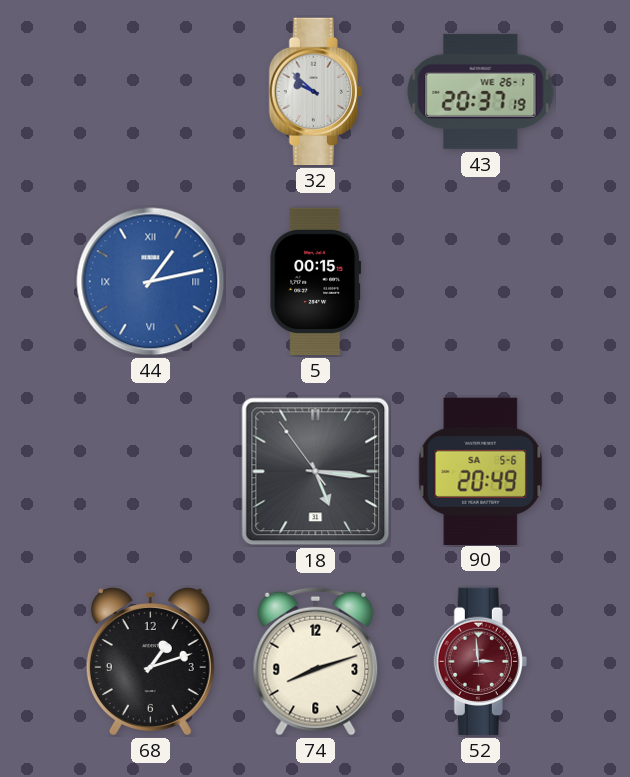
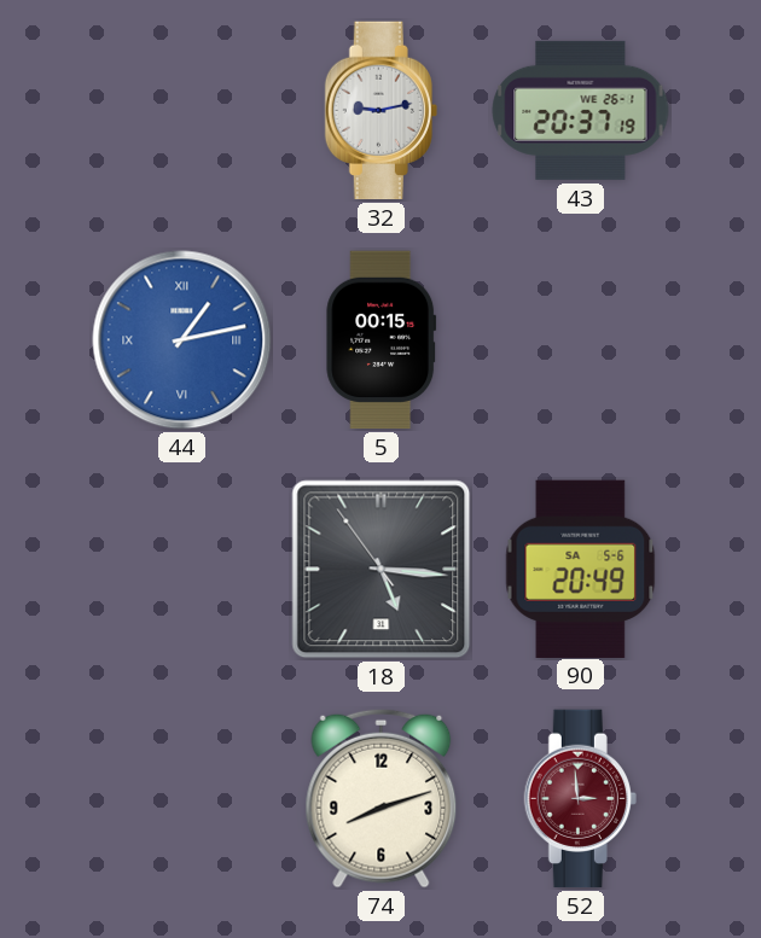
32: 9:52 -> 9:13
68: 1:12 -> none
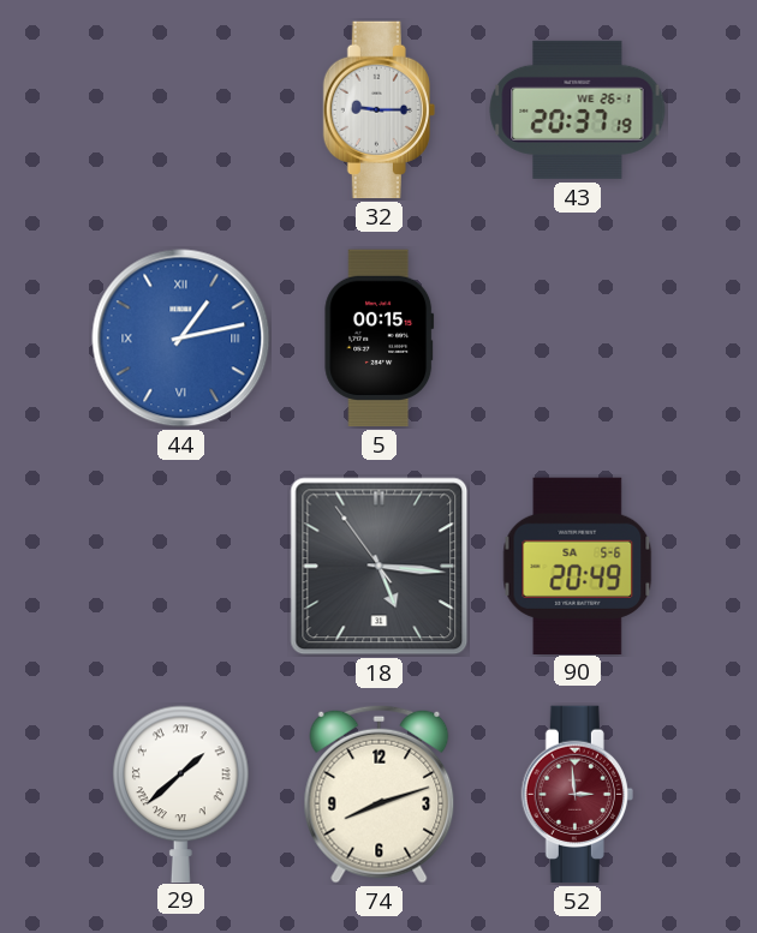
32: 9:13 -> 9:15
29: none -> 1:38
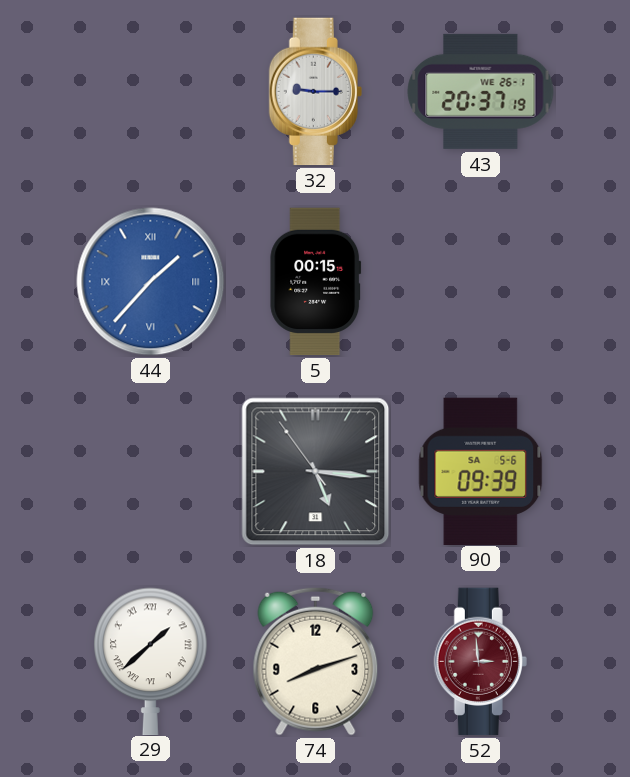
44: 1:13 -> 1:37
90: 20:49 -> 09:39
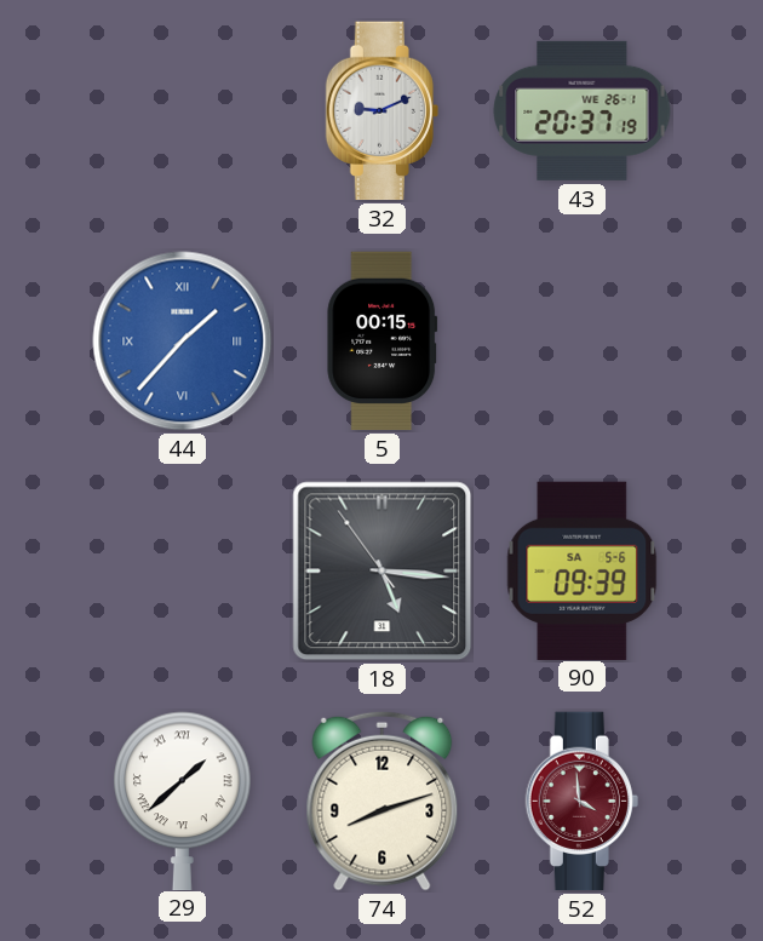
32: 9:15 -> 9:11
52: 2:59 -> 3:59
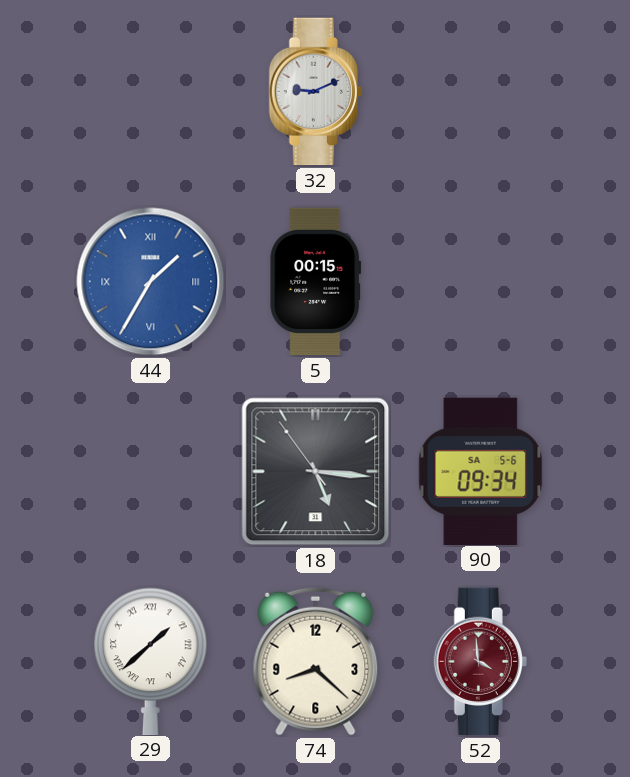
43: 20:37 -> none
44: 1:37 -> 1:35
90: 09:39 -> 09:34
74: 8:12 -> 8:22
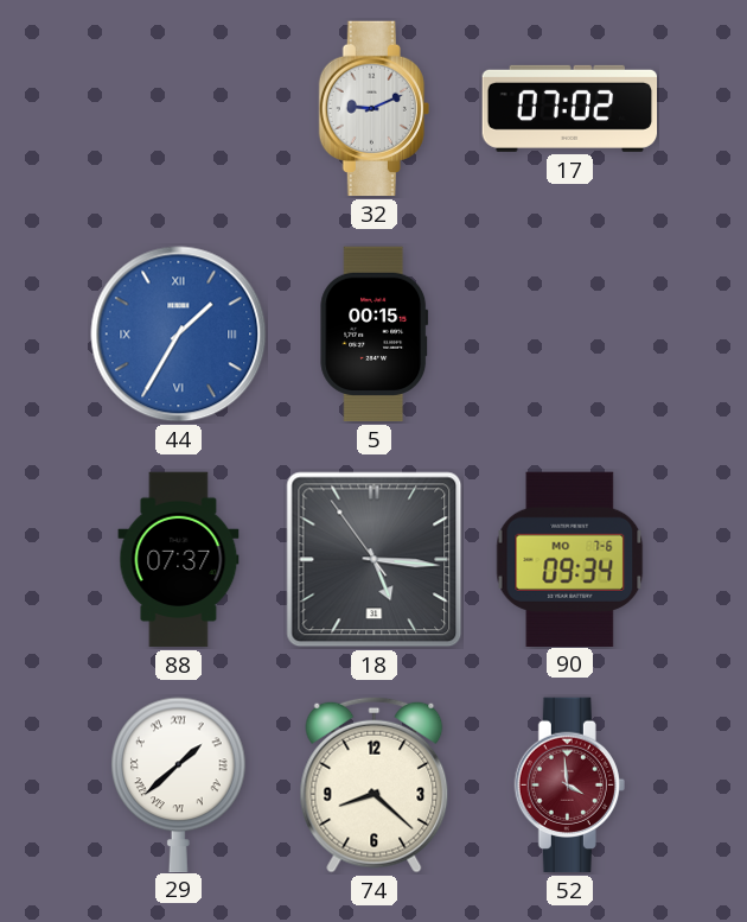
17: none -> 07:02
88: none -> 07:37
90 date: SA 5-6 -> MO 7-6
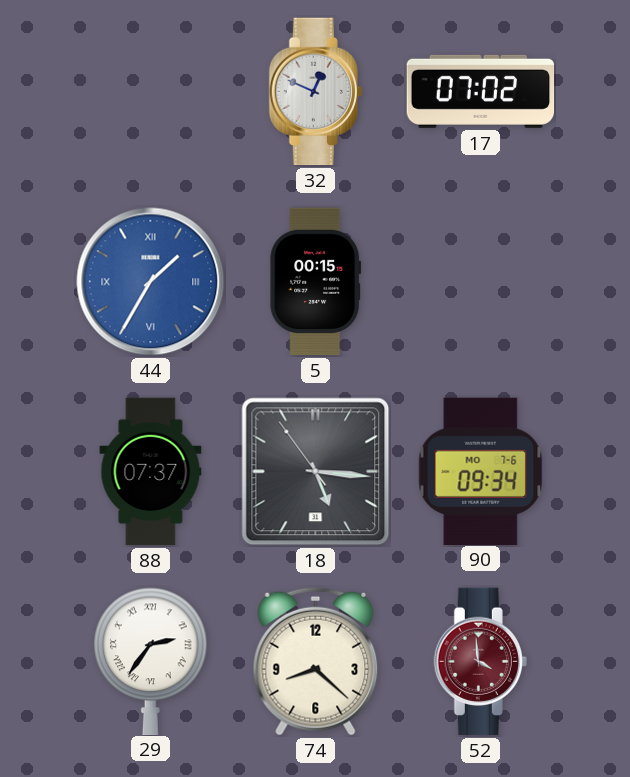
32: 9:11 -> 12:49
29: 1:38 -> 2:36
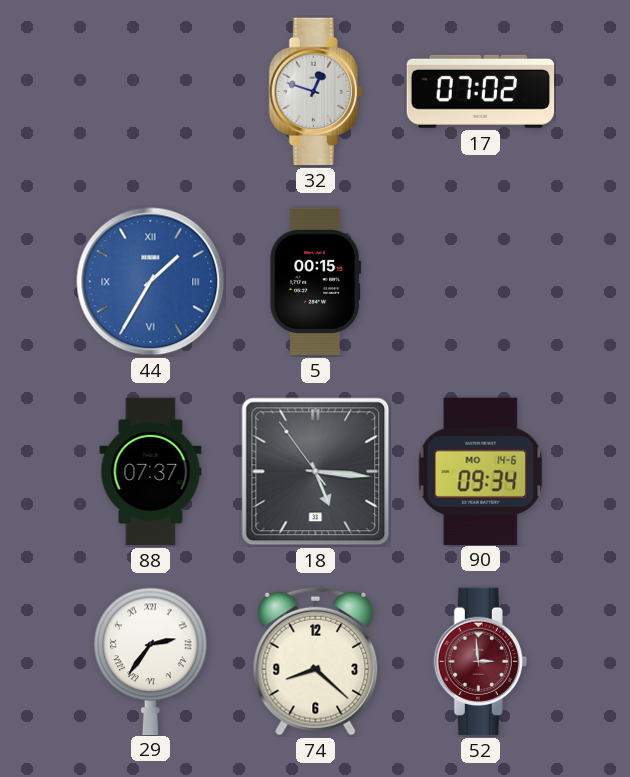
32: 12:49 -> 12:48
90 date: MO 7-6 -> MO 14-6
52: 3:59 -> 2:59
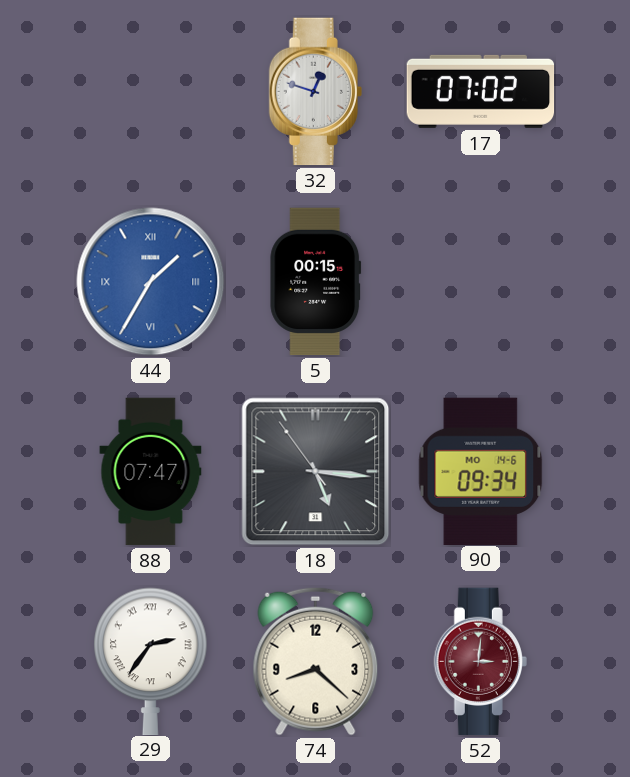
88: 07:37 -> 07:47
52: 2:59 -> 3:01
